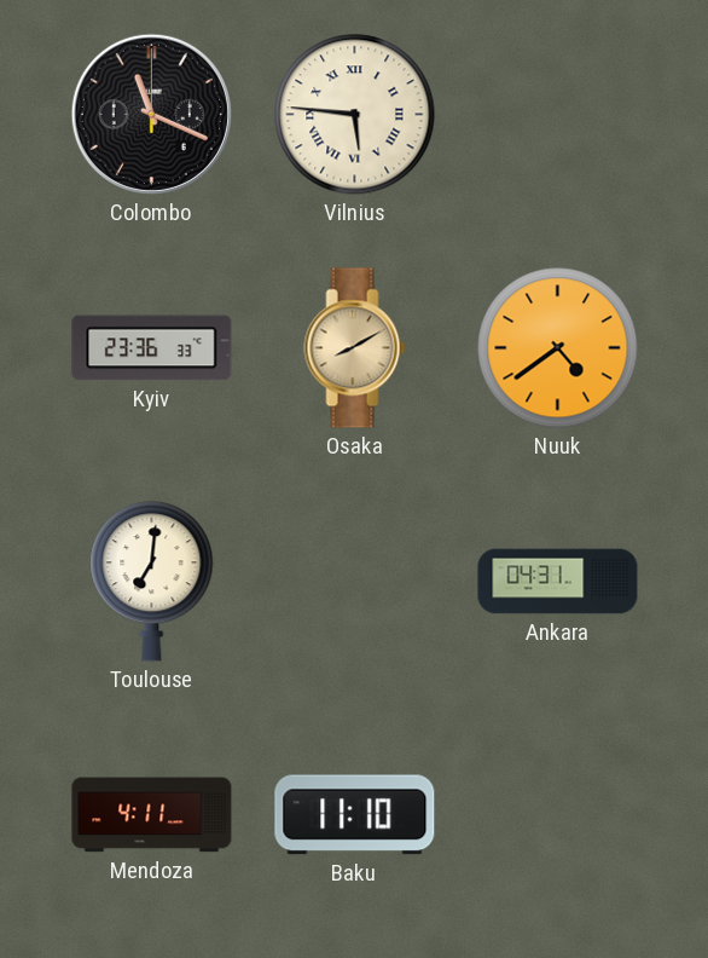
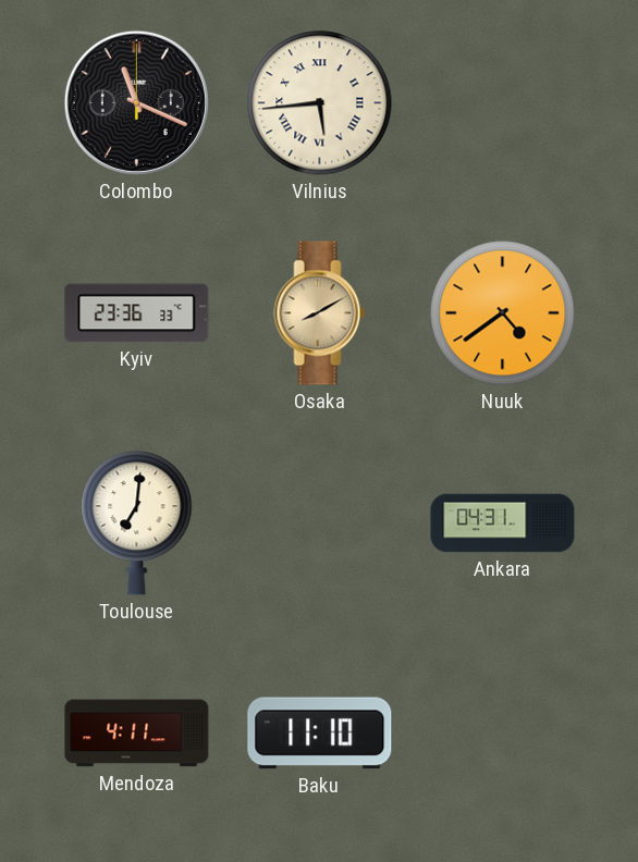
Vilnius: 5:46 -> 5:44
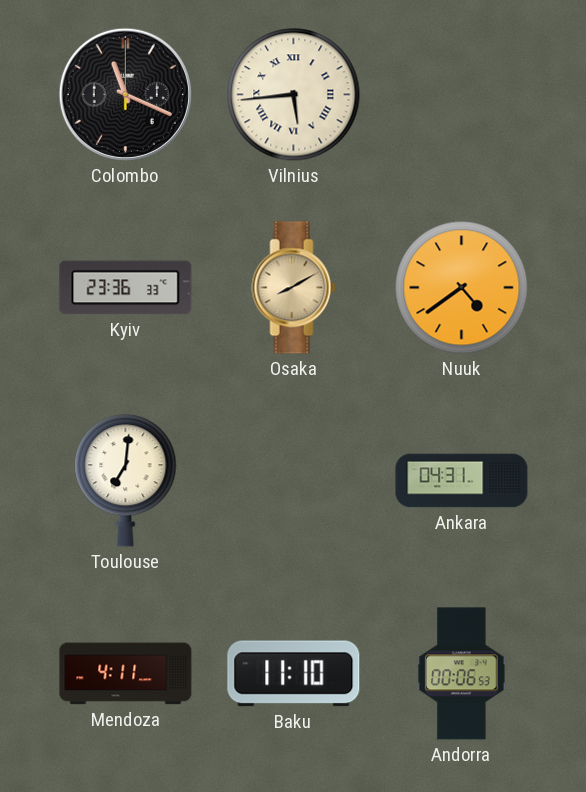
Andorra: none -> 00:06
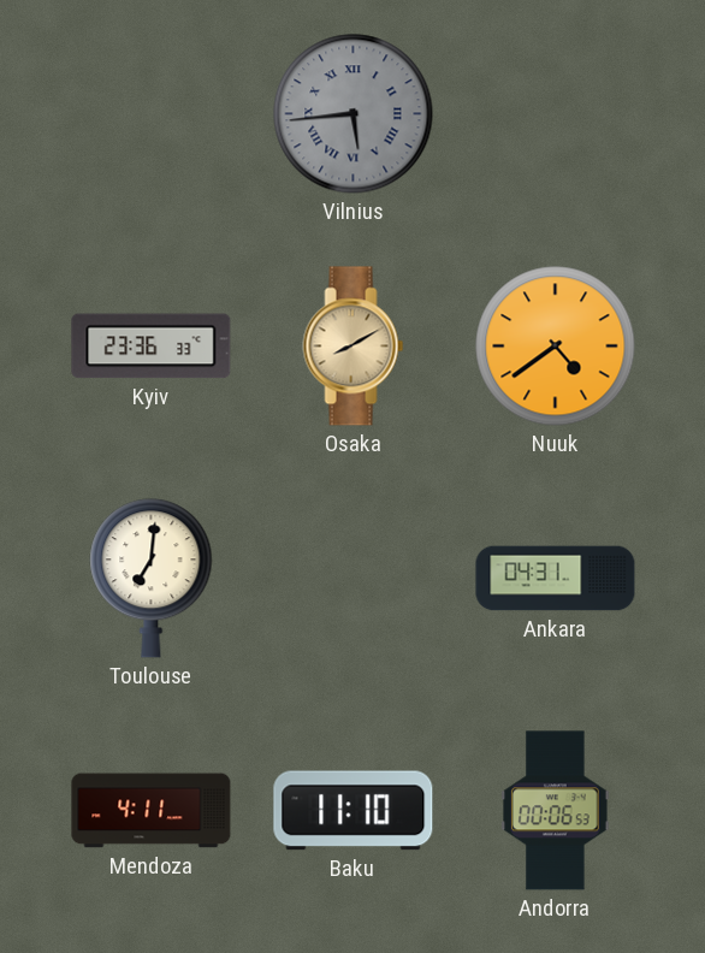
Colombo: 11:19 -> none
Vilnius dial: cream -> grey
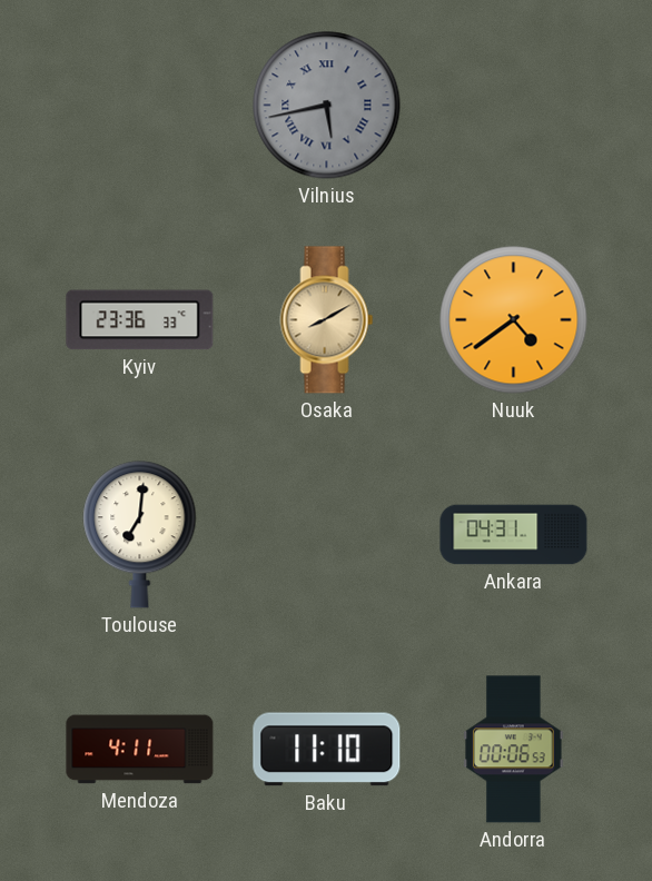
Vilnius: 5:44 -> 5:43
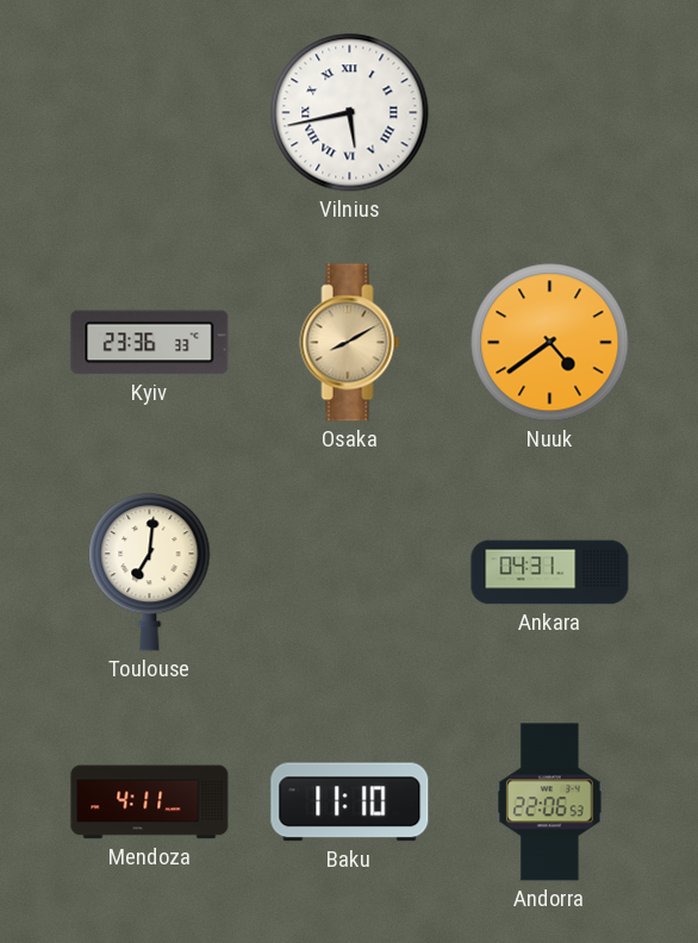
Vilnius dial: grey -> white
Andorra: 00:06 -> 22:06
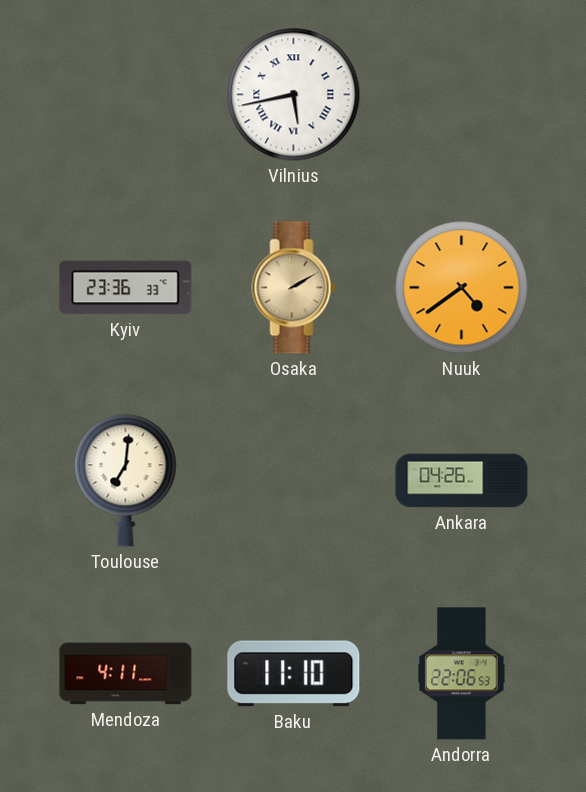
Osaka: 8:10 -> 2:10
Ankara: 04:31 -> 04:26
